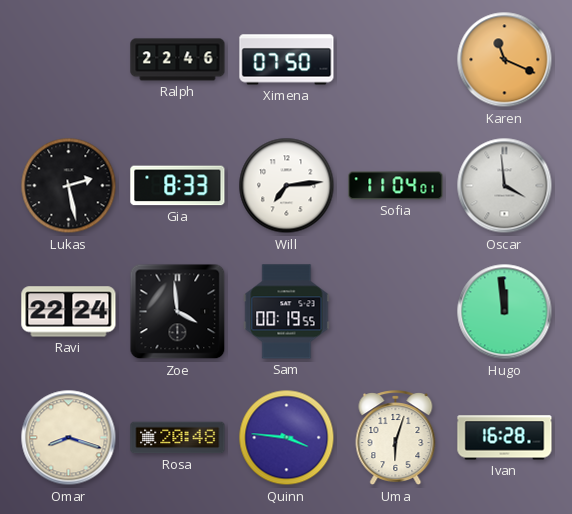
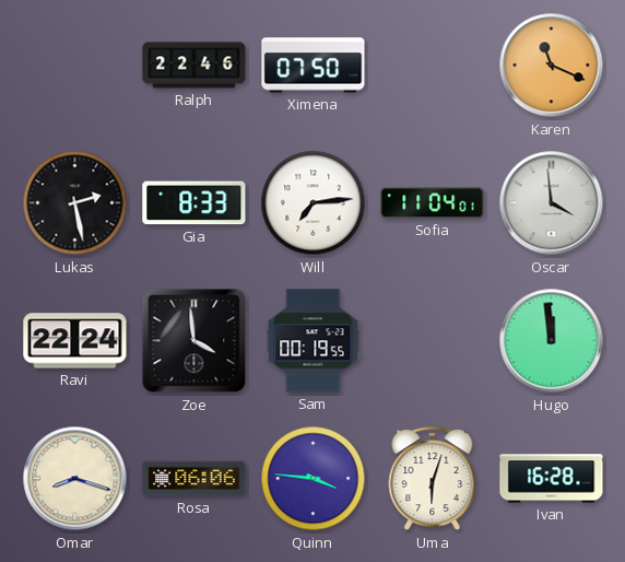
Rosa: 20:48 -> 06:06
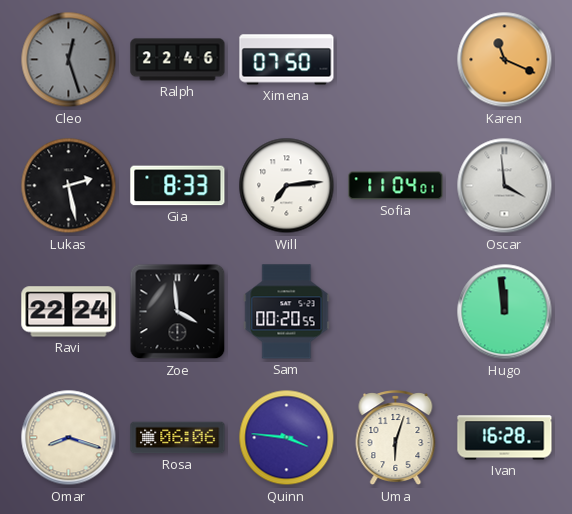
Cleo: none -> 12:27
Sam: 00:19 -> 00:20
